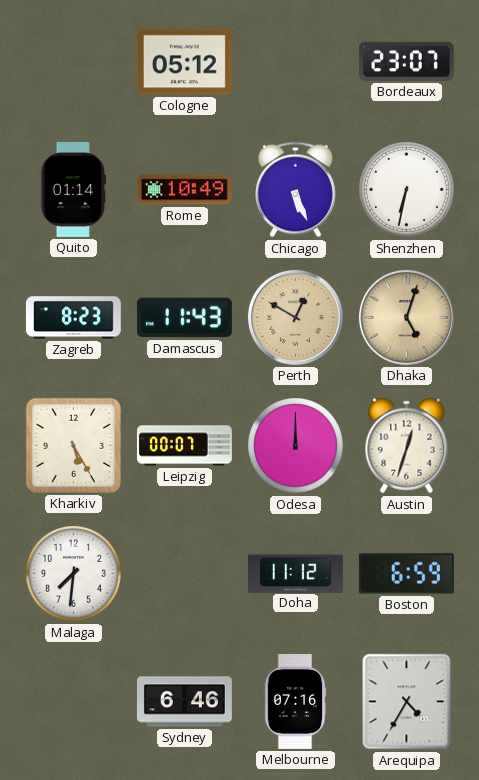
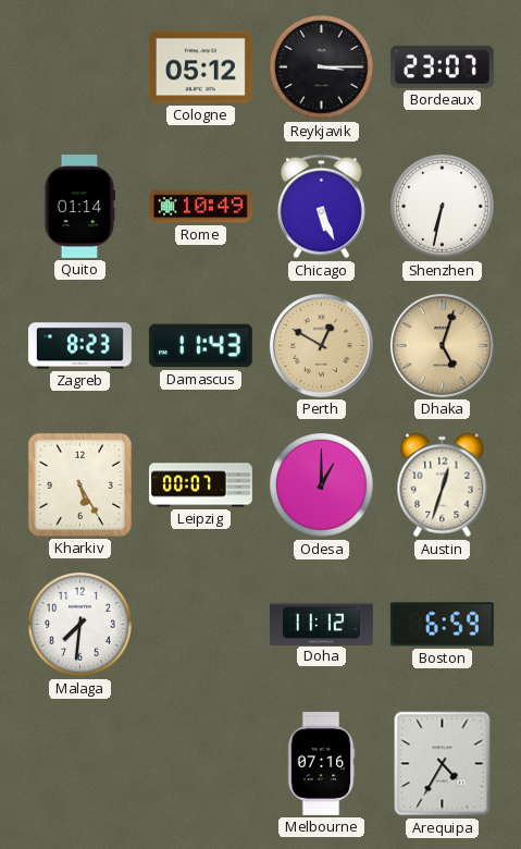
Reykjavik: none -> 3:15
Odesa: 12:00 -> 1:00
Sydney: 6:46 -> none
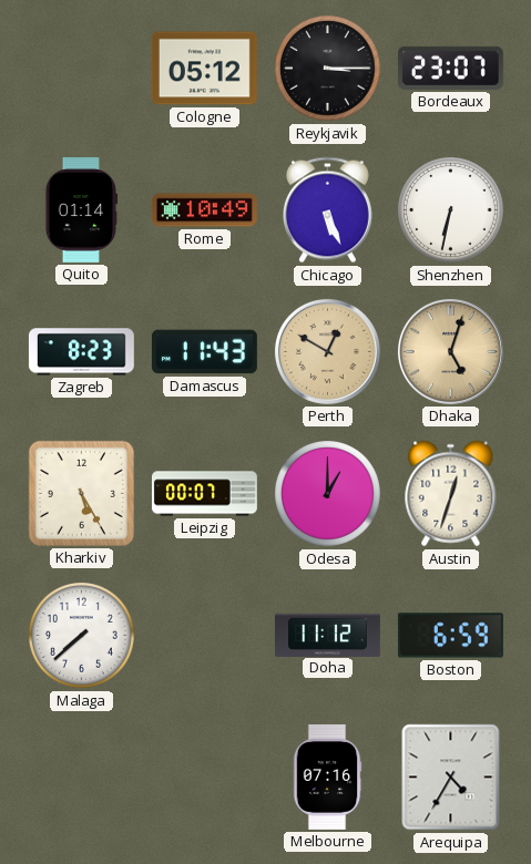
Malaga: 7:31 -> 7:38
